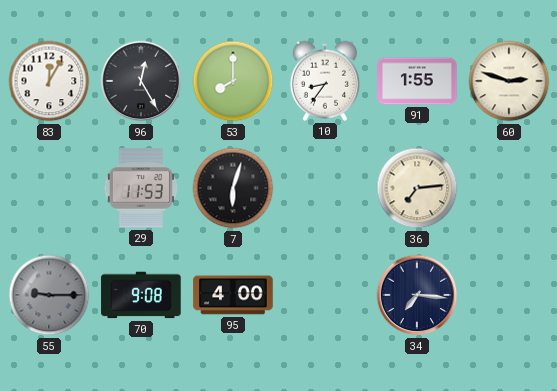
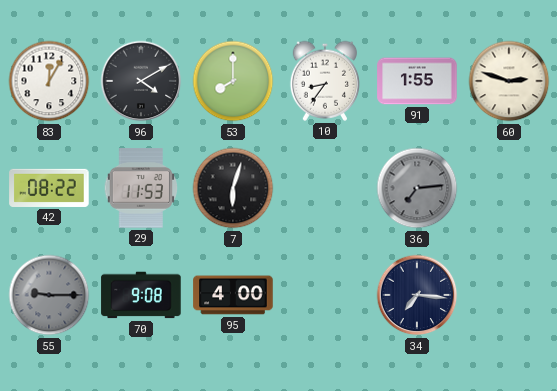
96: 12:25 -> 4:10
42: none -> 08:22
36 dial: cream -> grey
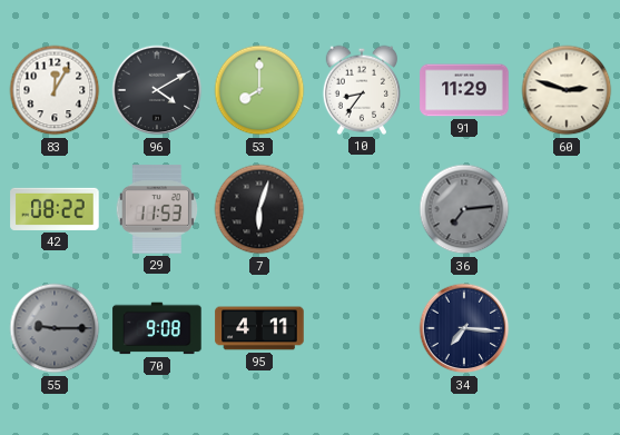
91: 1:55 -> 11:29
95: 4:00 -> 4:11
